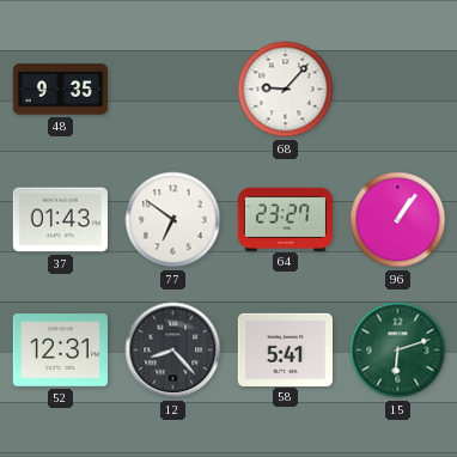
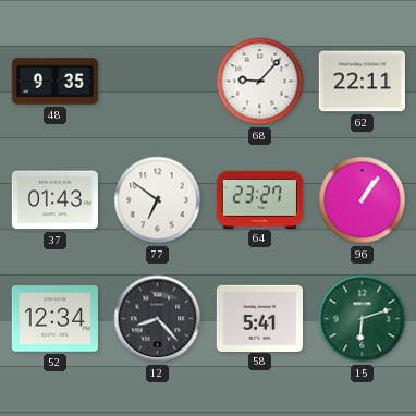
62: none -> 22:11
52: 12:31 -> 12:34
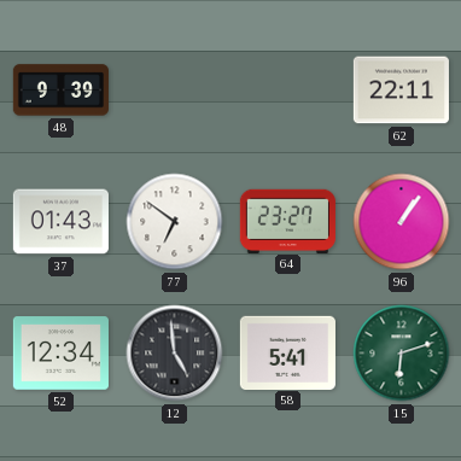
48: 9:35 -> 9:39
68: 9:07 -> none
12: 8:23 -> 4:59
